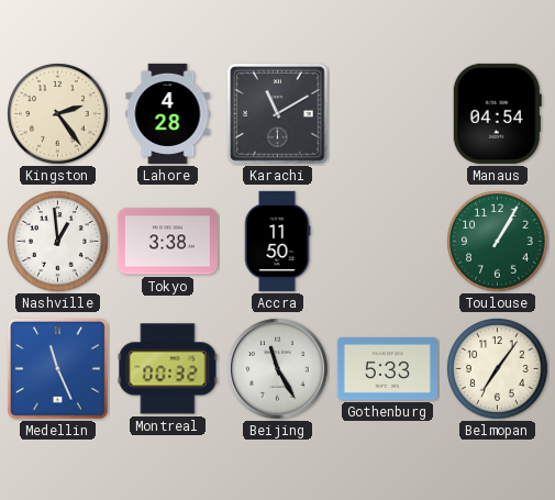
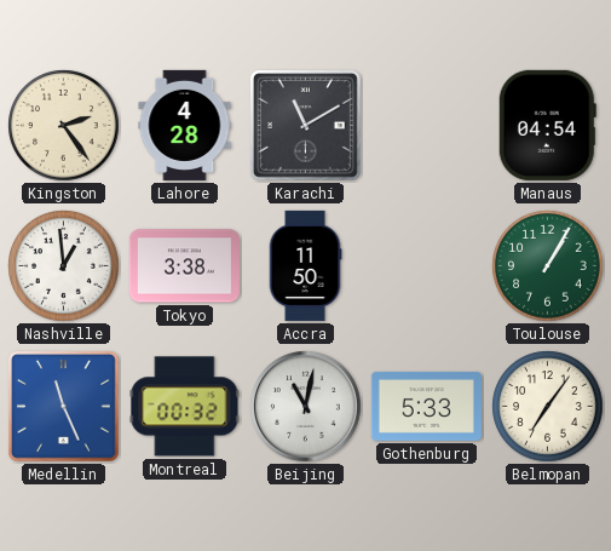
Beijing: 11:25 -> 11:02
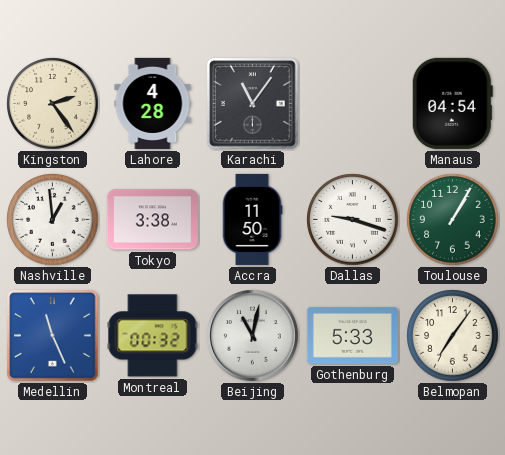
Karachi: 11:10 -> 11:06
Dallas: none -> 9:18
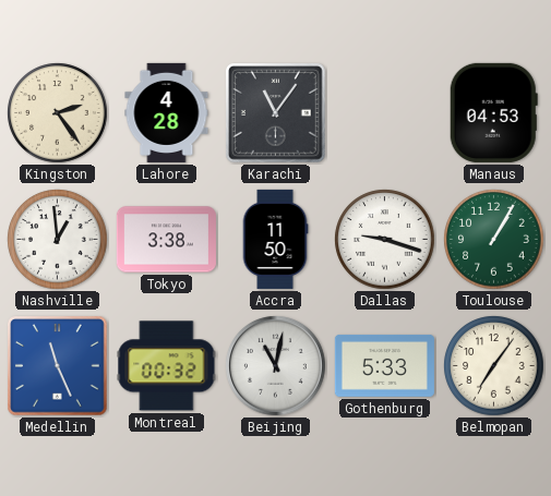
Manaus: 04:54 -> 04:53
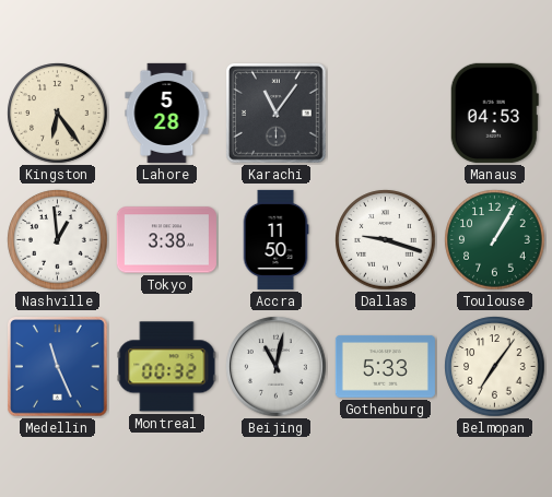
Kingston: 2:24 -> 6:24
Lahore: 4:28 -> 5:28
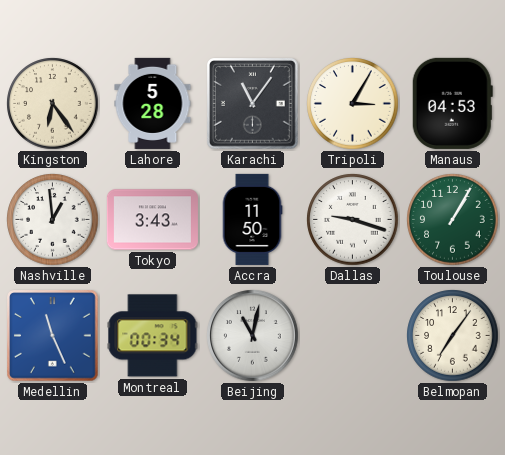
Tripoli: none -> 3:05
Tokyo: 3:38 -> 3:43
Montreal: 00:32 -> 00:34
Gothenburg: 5:33 -> none
